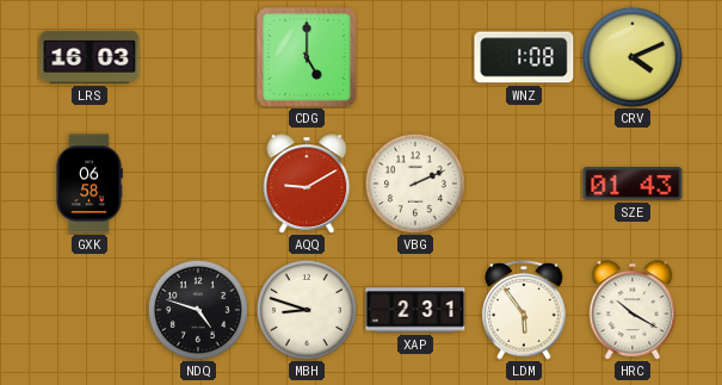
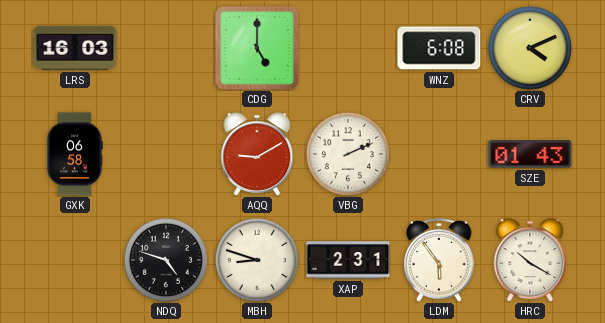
WNZ: 1:08 -> 6:08
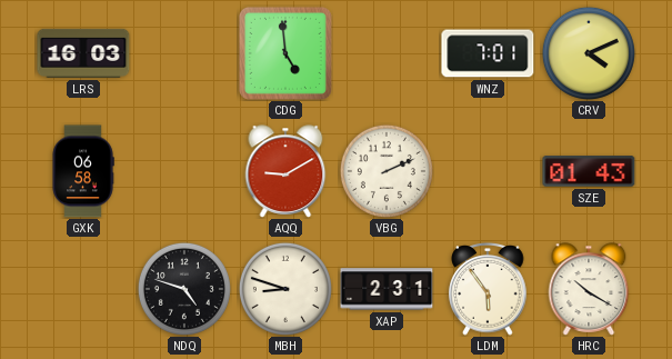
CDG: 5:00 -> 4:59
WNZ: 6:08 -> 7:01
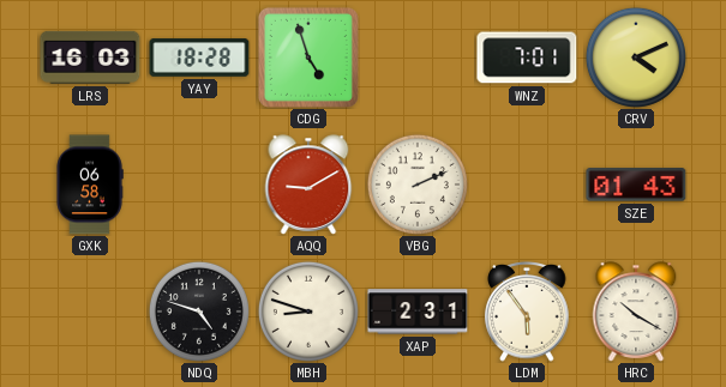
YAY: none -> 18:28
CDG: 4:59 -> 4:57
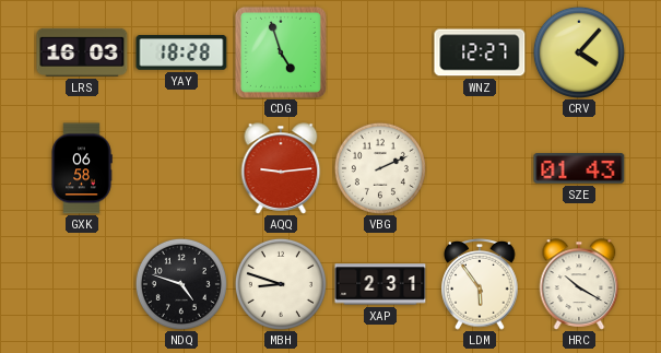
WNZ: 7:01 -> 12:27
CRV: 4:11 -> 4:07
AQQ: 9:10 -> 9:14
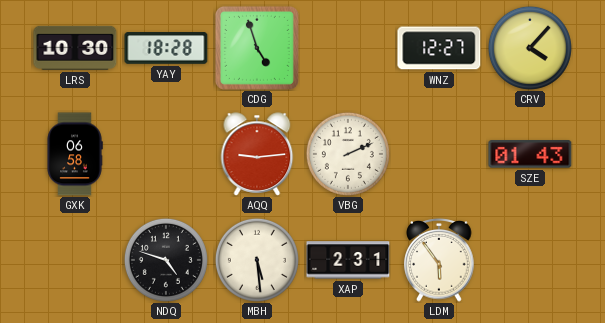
LRS: 16:03 -> 10:30
MBH: 8:48 -> 5:29
HRC: 10:20 -> none
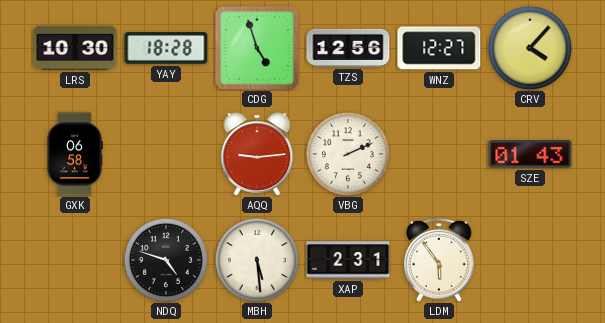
TZS: none -> 12:56
